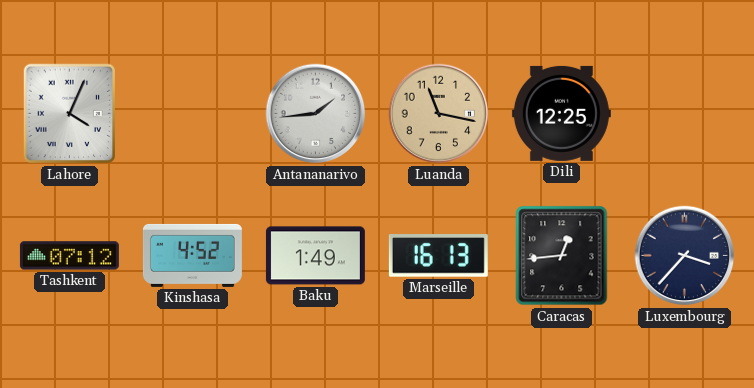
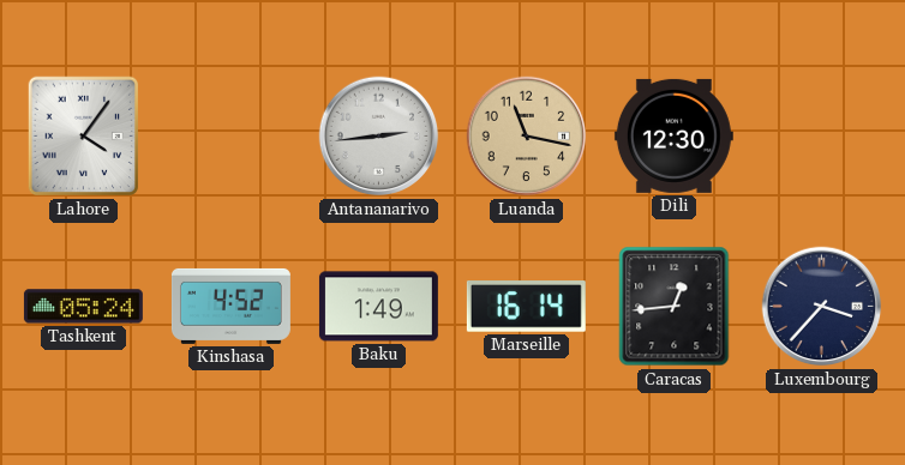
Lahore: 4:04 -> 4:06
Antananarivo: 1:44 -> 2:44
Dili: 12:25 -> 12:30
Tashkent: 07:12 -> 05:24
Marseille: 16:13 -> 16:14
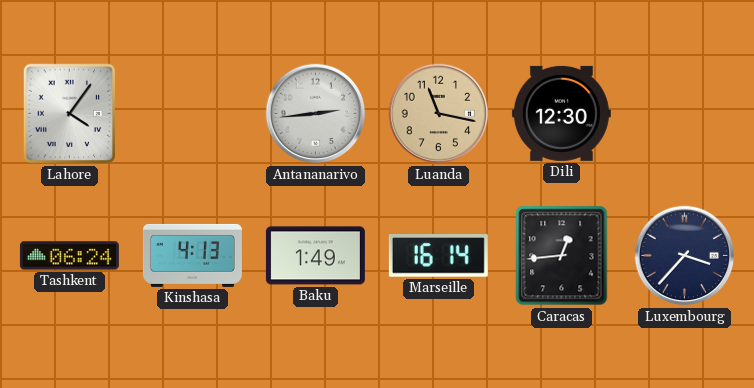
Tashkent: 05:24 -> 06:24
Kinshasa: 4:52 -> 4:13
